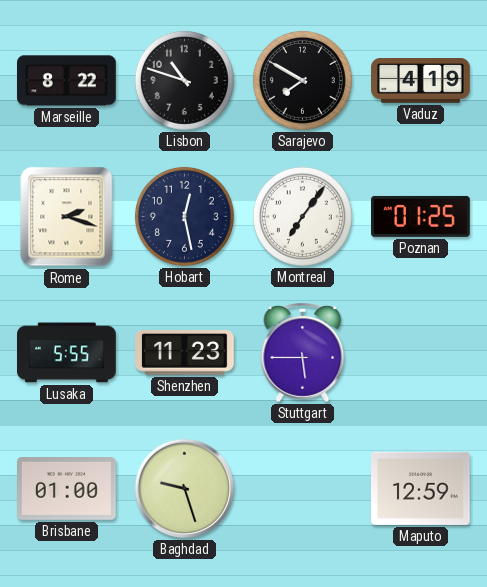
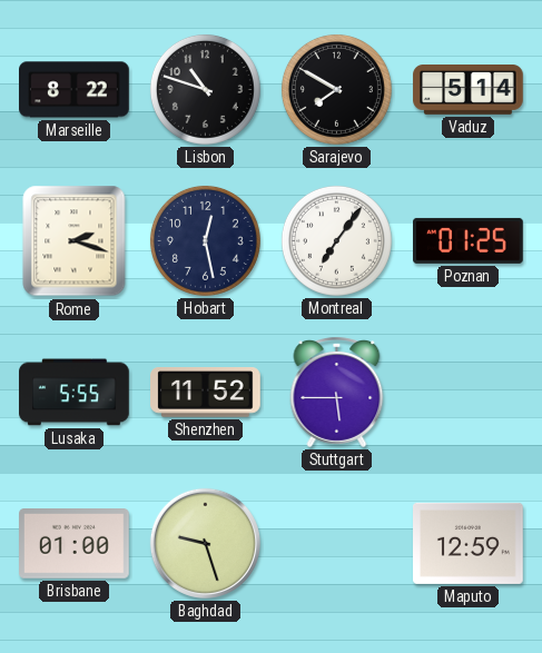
Vaduz: 4:19 -> 5:14
Shenzhen: 11:23 -> 11:52
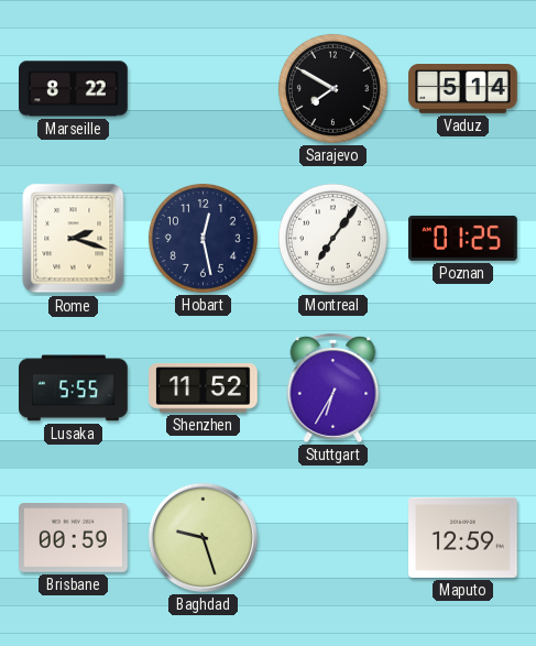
Lisbon: 10:48 -> none
Stuttgart: 5:45 -> 6:35
Brisbane: 01:00 -> 00:59
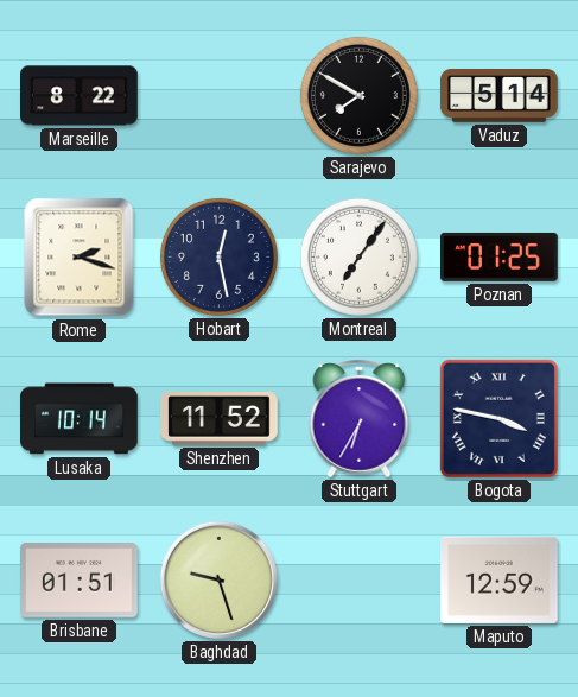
Lusaka: 5:55 -> 10:14
Bogota: none -> 3:47
Brisbane: 00:59 -> 01:51
